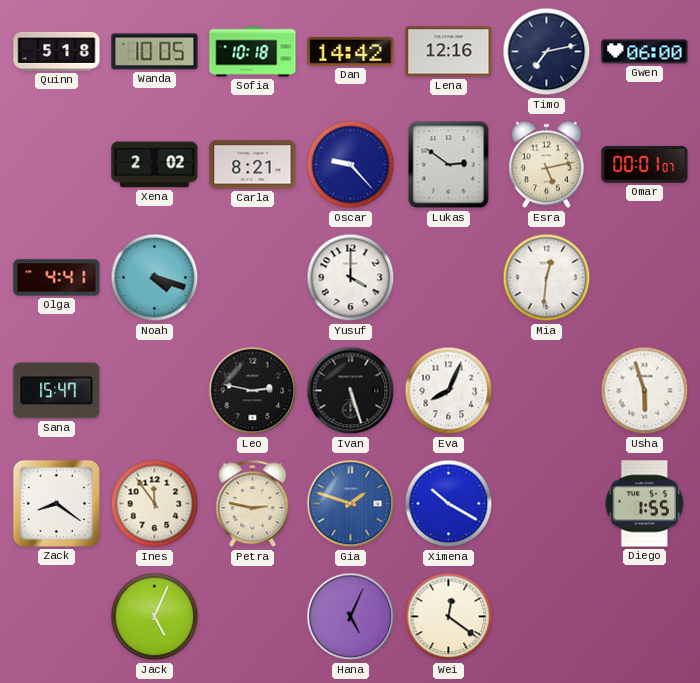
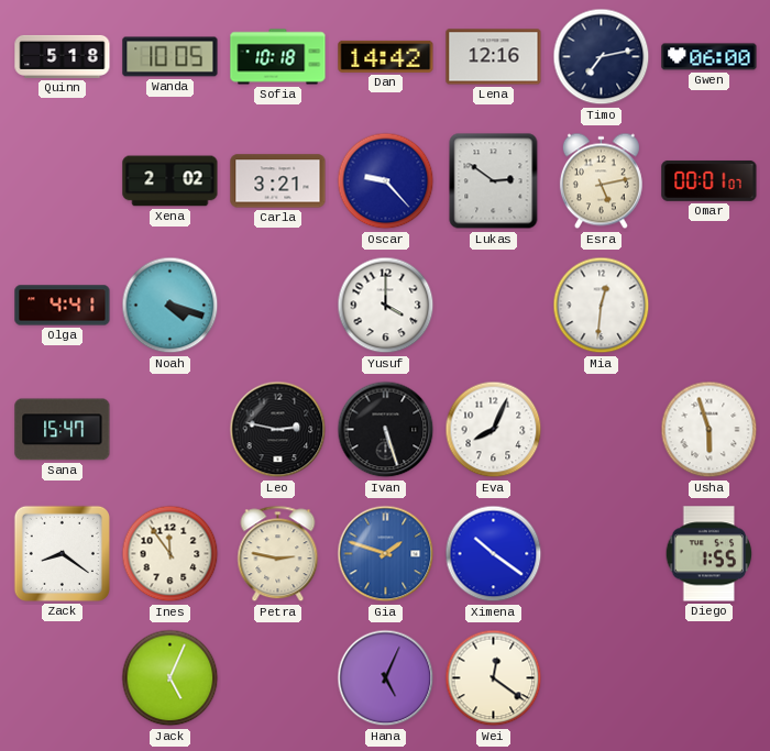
Carla: 8:21 -> 3:21
Ximena: 10:20 -> 10:21
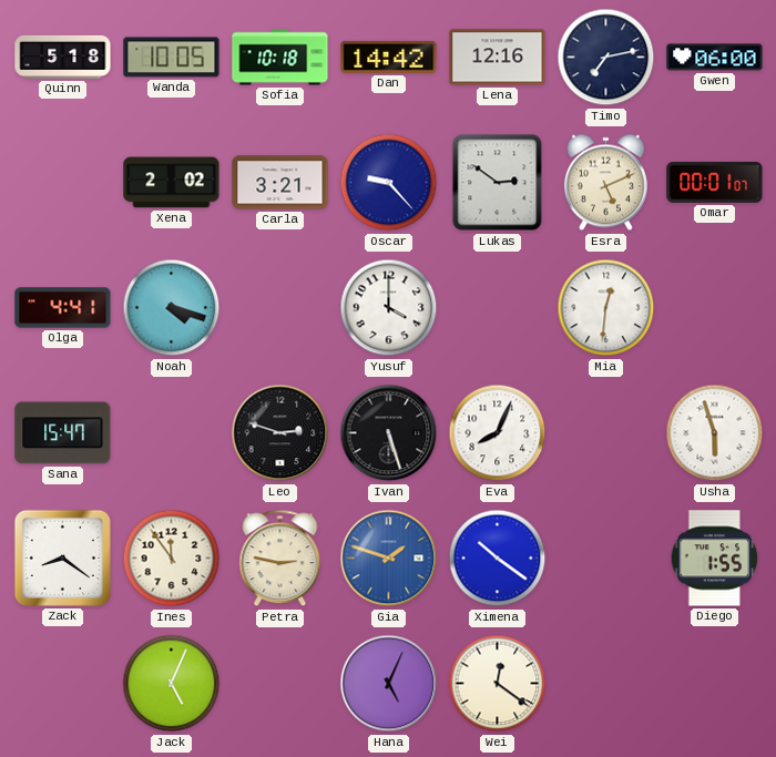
Esra: 5:13 -> 5:11
Leo: 2:47 -> 2:48
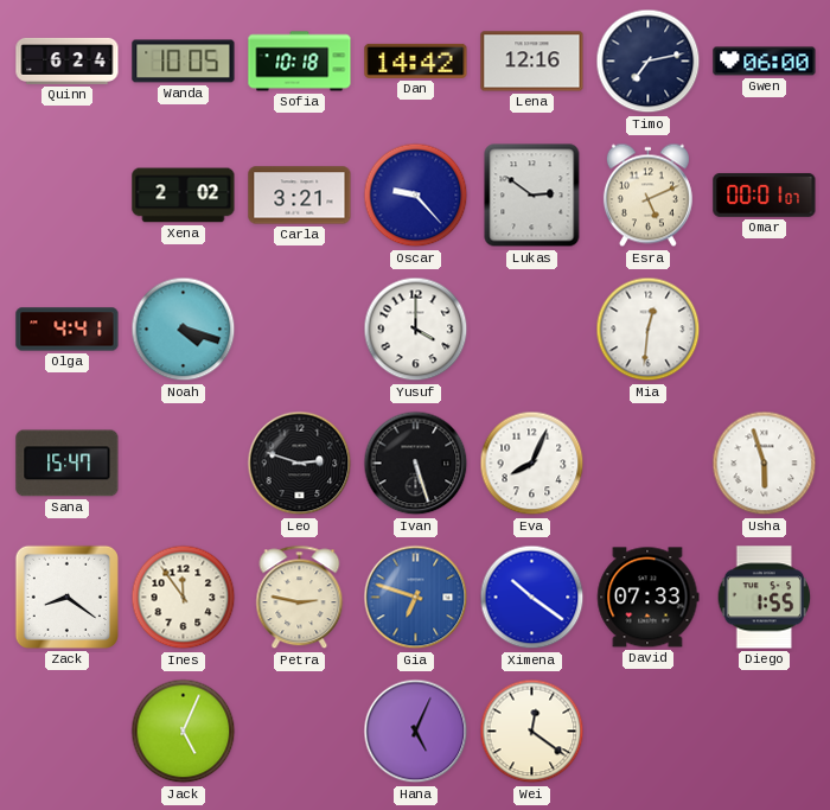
Quinn: 5:18 -> 6:24
Gia: 1:48 -> 6:48
David: none -> 07:33
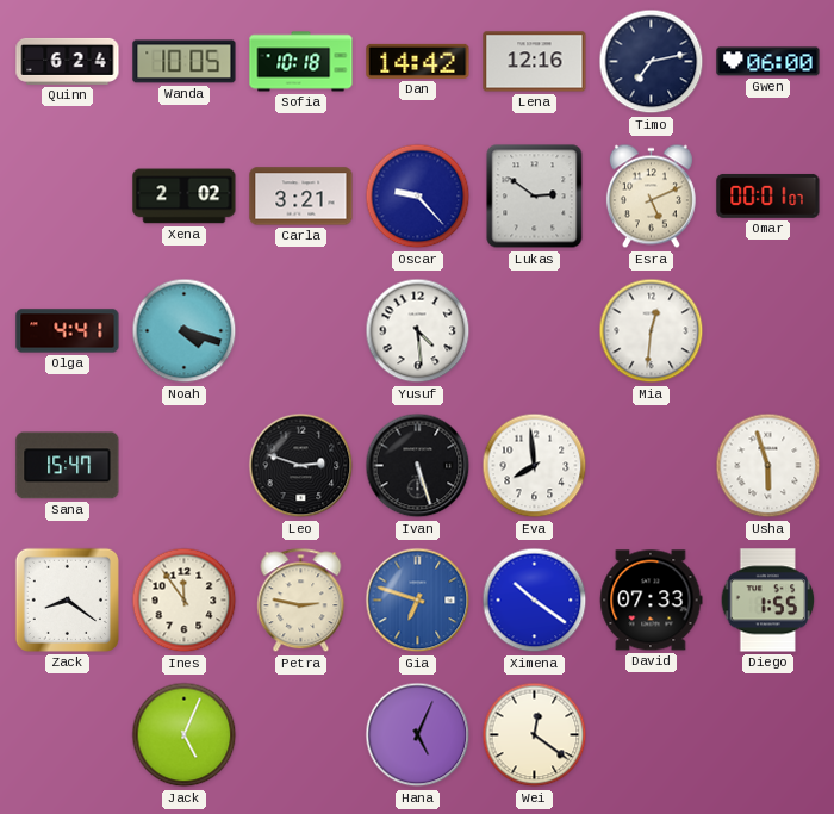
Yusuf: 4:00 -> 4:29
Eva: 8:04 -> 7:59
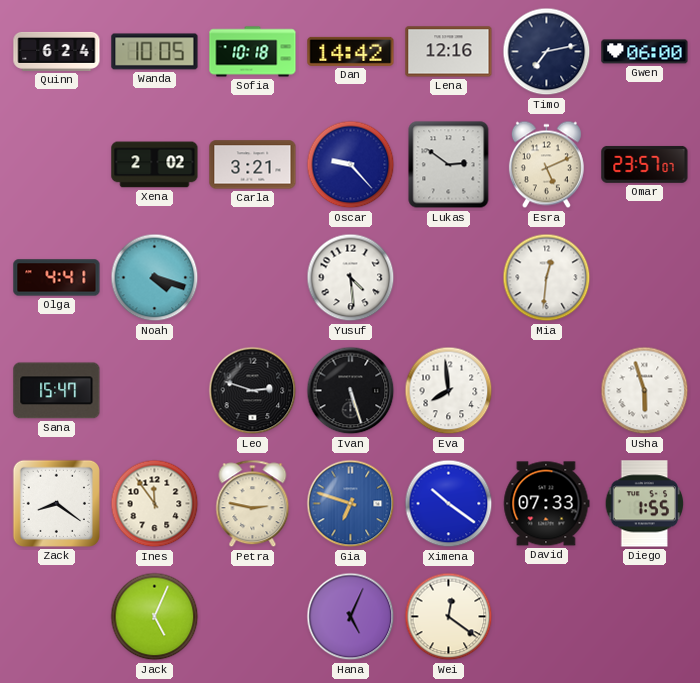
Omar: 00:01 -> 23:57
